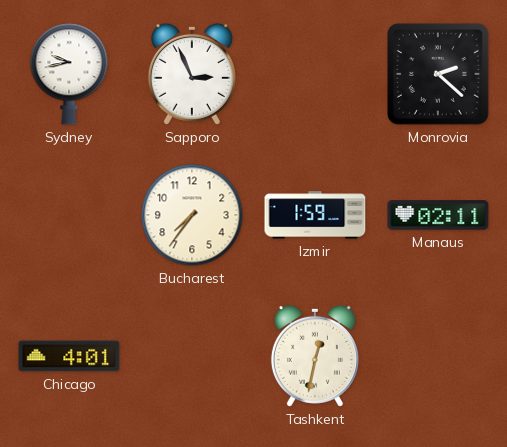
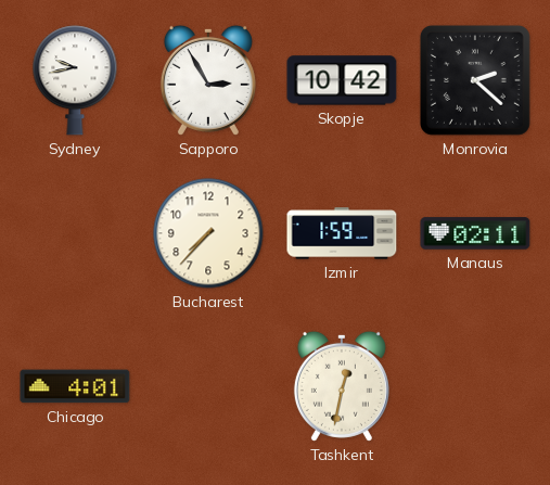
Sapporo: 2:56 -> 2:55
Skopje: none -> 10:42
Bucharest: 7:36 -> 7:37
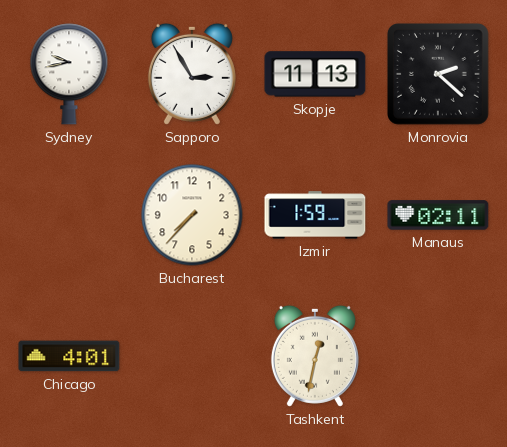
Skopje: 10:42 -> 11:13
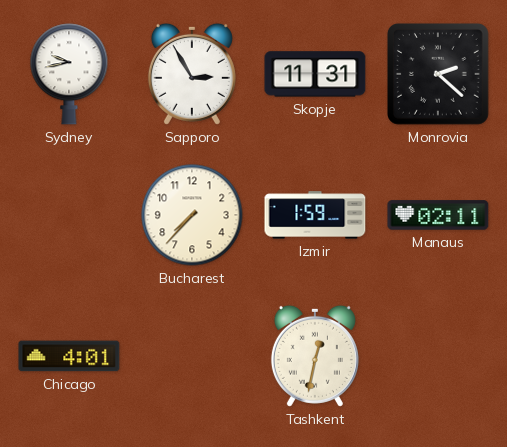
Skopje: 11:13 -> 11:31
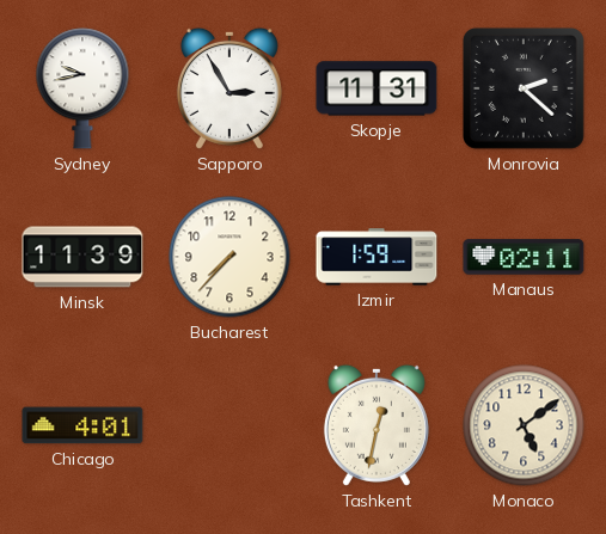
Minsk: none -> 11:39
Monaco: none -> 5:09
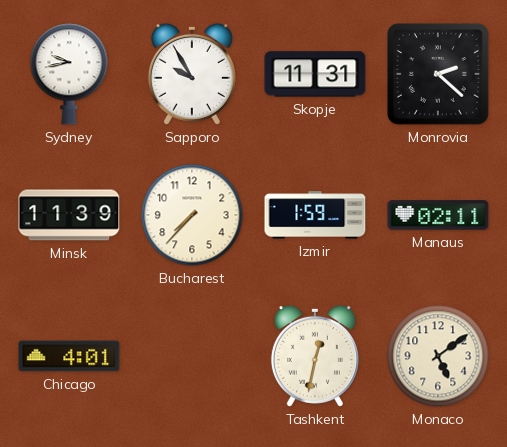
Sapporo: 2:55 -> 9:55
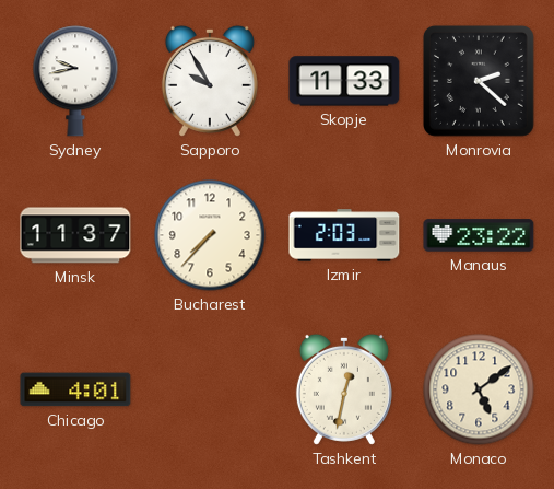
Skopje: 11:31 -> 11:33
Minsk: 11:39 -> 11:37
Izmir: 1:59 -> 2:03
Manaus: 02:11 -> 23:22
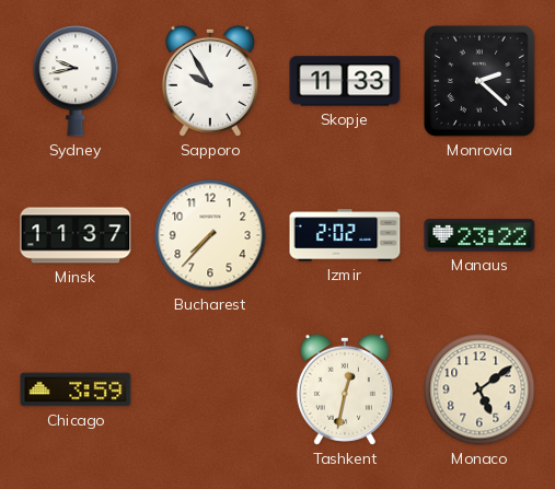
Izmir: 2:03 -> 2:02
Chicago: 4:01 -> 3:59
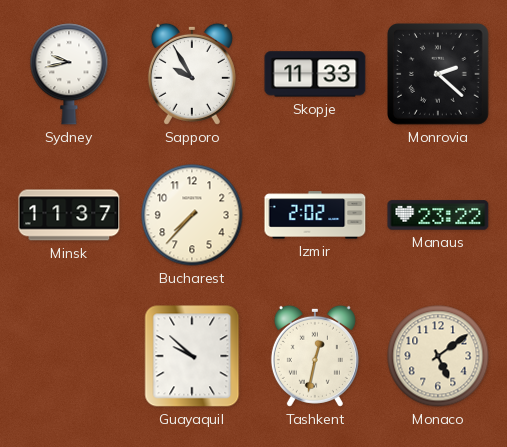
Chicago: 3:59 -> none
Guayaquil: none -> 9:52
